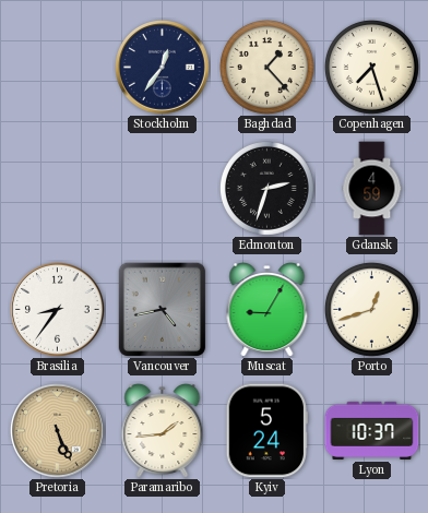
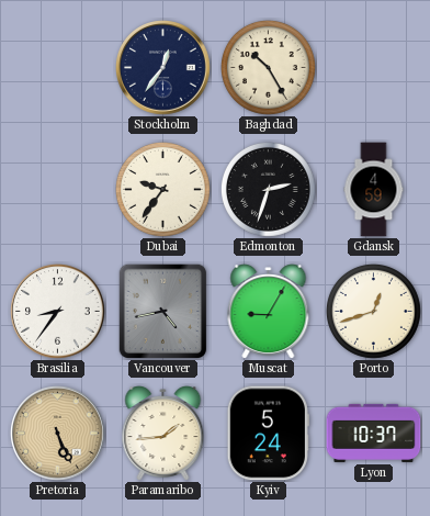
Baghdad: 1:23 -> 10:25
Copenhagen: 7:27 -> none
Dubai: none -> 9:36
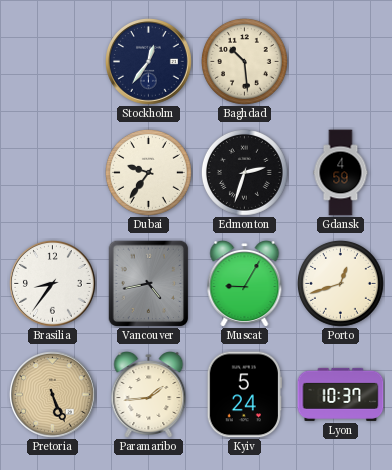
Baghdad: 10:25 -> 10:29
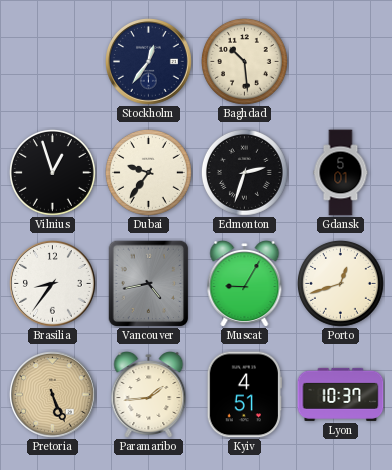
Vilnius: none -> 12:57
Gdansk: 4:59 -> 5:01
Kyiv: 5:24 -> 4:51
